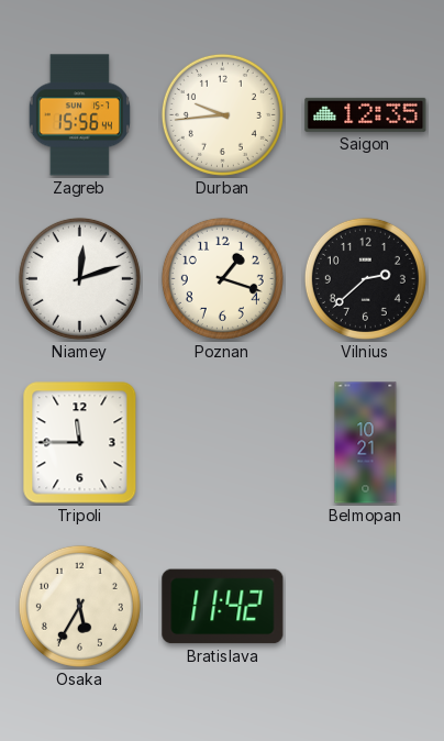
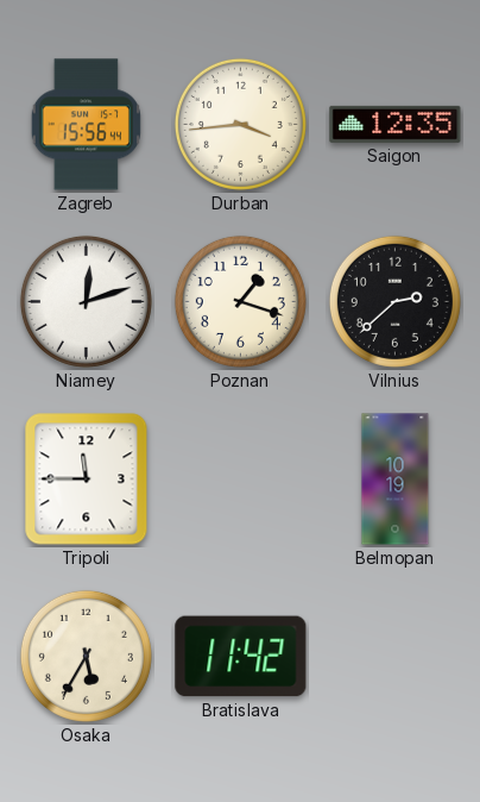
Durban: 9:44 -> 3:44
Belmopan: 10:21 -> 10:19
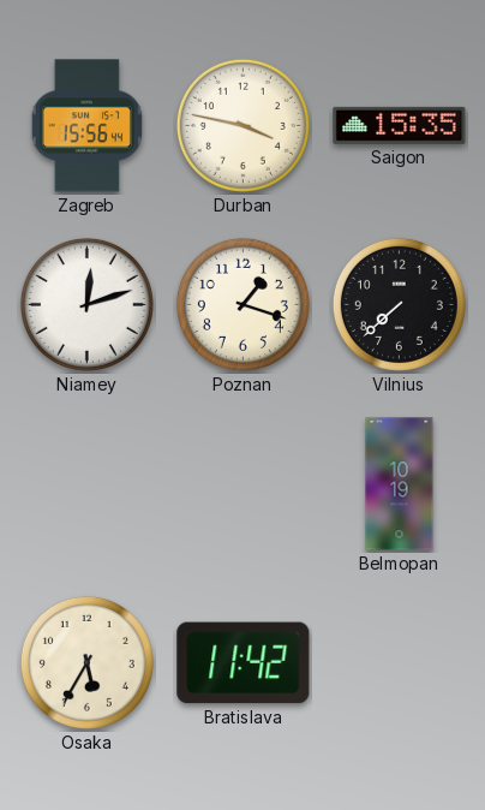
Durban: 3:44 -> 3:47
Saigon: 12:35 -> 15:35
Vilnius: 2:38 -> 7:38
Tripoli: 11:45 -> none
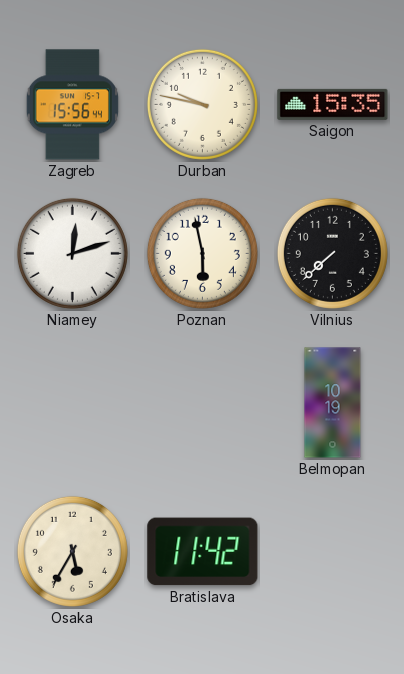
Durban: 3:47 -> 9:47
Poznan: 1:18 -> 5:58
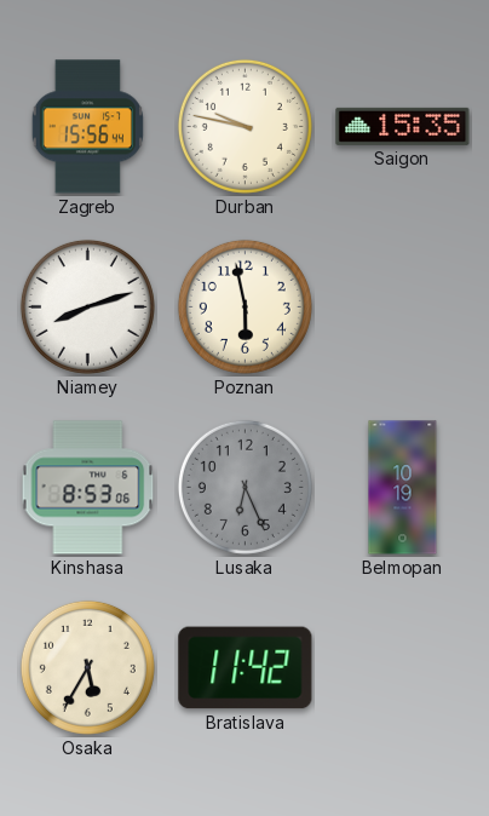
Niamey: 12:12 -> 8:12
Vilnius: 7:38 -> none
Kinshasa: none -> 8:53
Lusaka: none -> 6:26
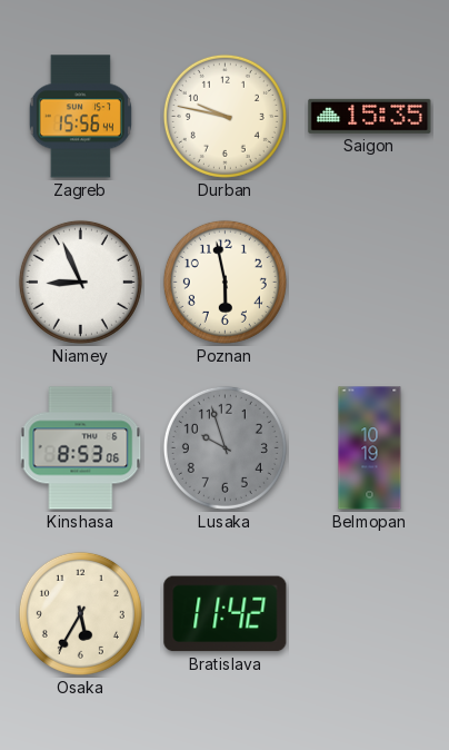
Niamey: 8:12 -> 8:56
Lusaka: 6:26 -> 9:57
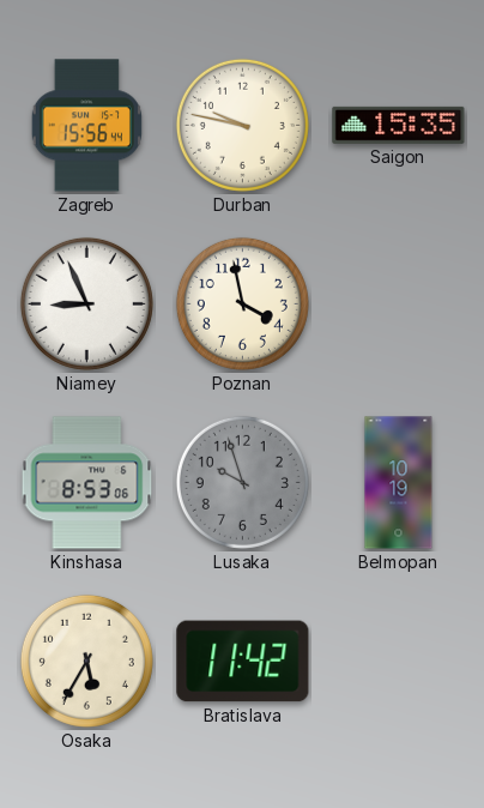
Poznan: 5:58 -> 3:58
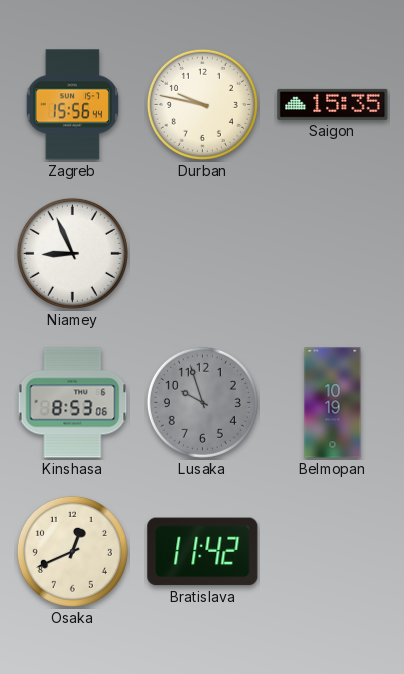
Poznan: 3:58 -> none
Osaka: 5:35 -> 12:41
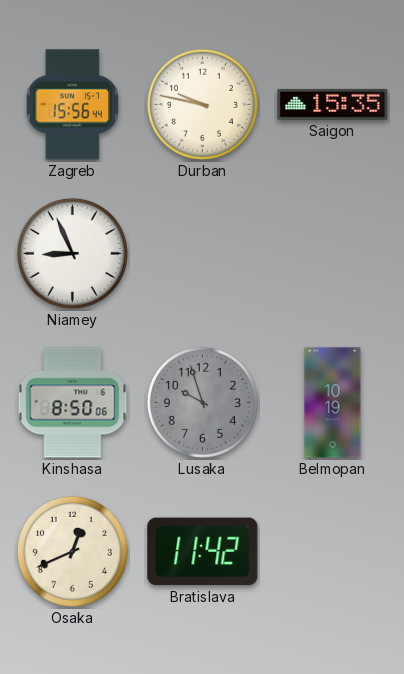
Kinshasa: 8:53 -> 8:50
